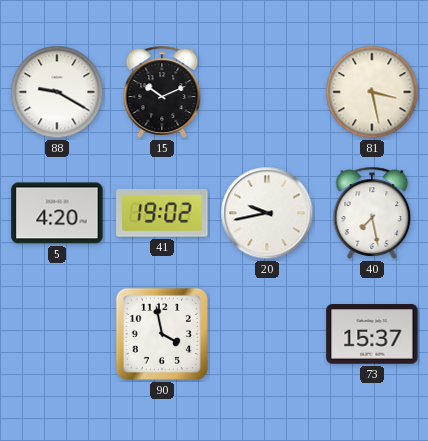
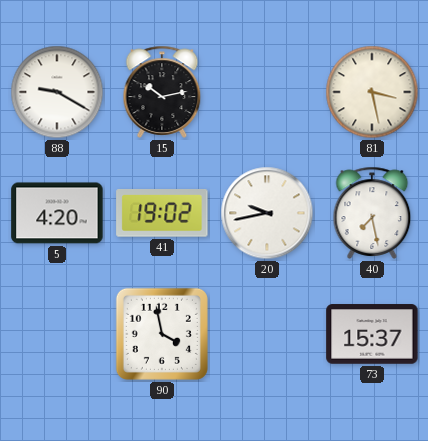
15: 10:11 -> 10:13
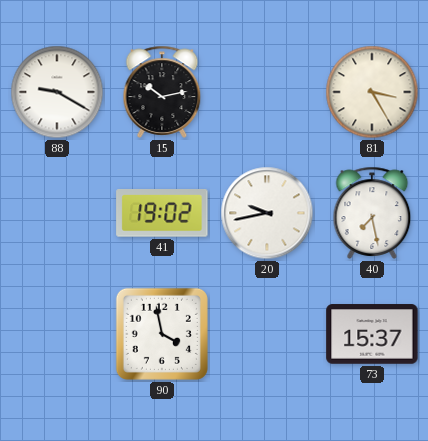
81: 3:28 -> 3:25
5: 4:20 -> none
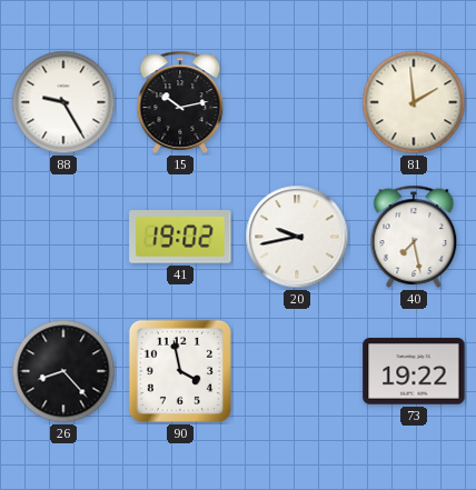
88: 9:20 -> 9:25
81: 3:25 -> 1:59
26: none -> 8:23
73: 15:37 -> 19:22
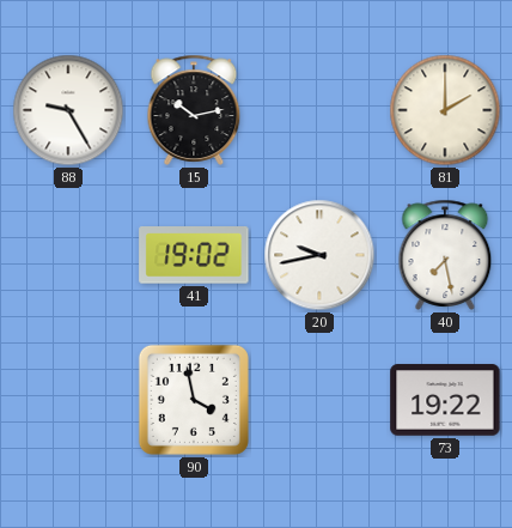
81: 1:59 -> 2:00
26: 8:23 -> none
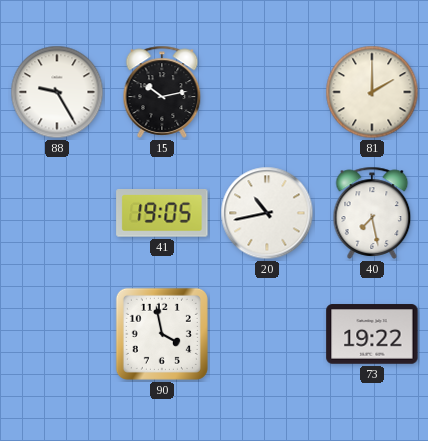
41: 19:02 -> 19:05
20: 9:43 -> 10:43
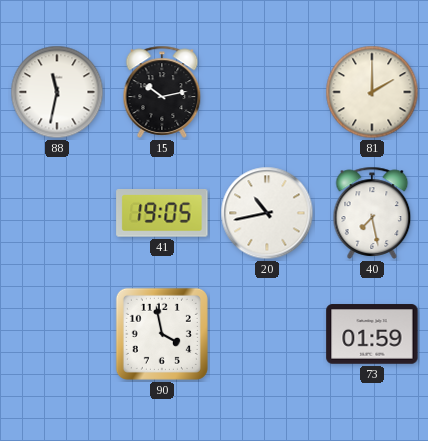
88: 9:25 -> 11:32
73: 19:22 -> 01:59
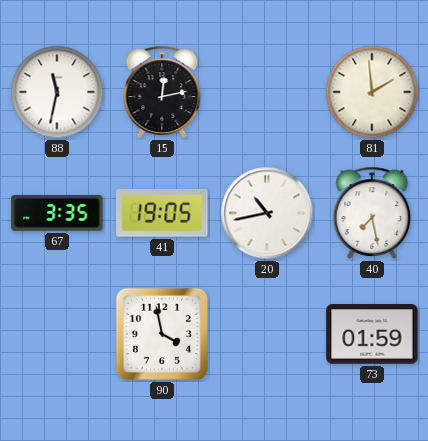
15: 10:13 -> 12:13
81: 2:00 -> 1:59
67: none -> 3:35
